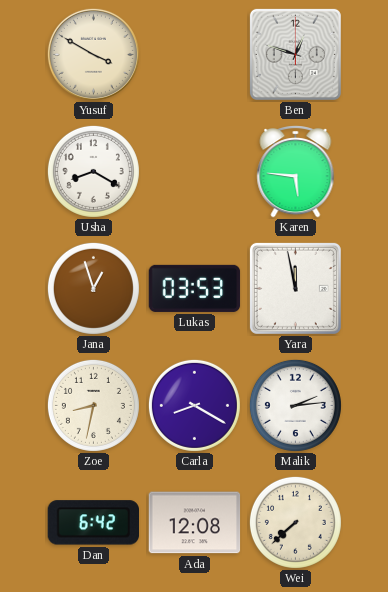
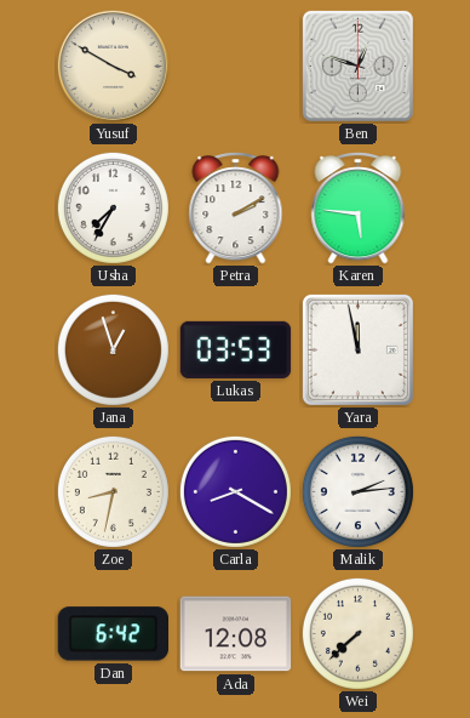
Usha: 8:20 -> 7:35
Petra: none -> 2:10
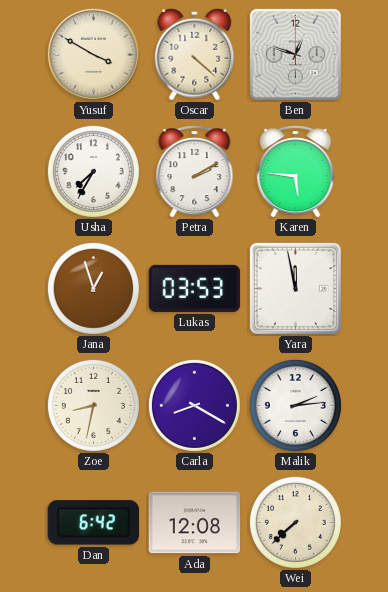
Oscar: none -> 4:22
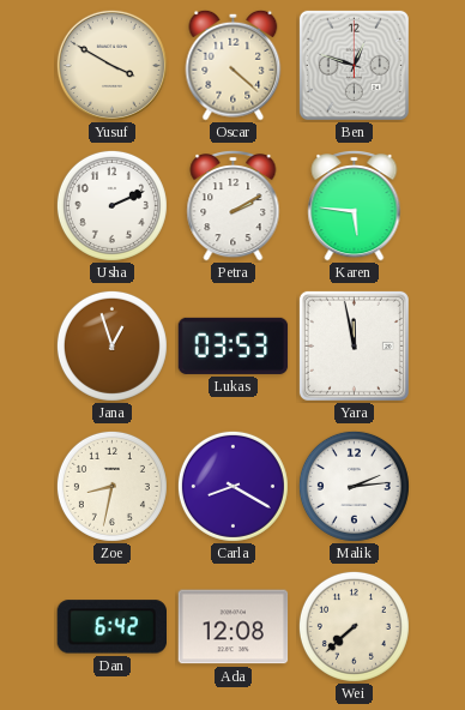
Usha: 7:35 -> 2:11
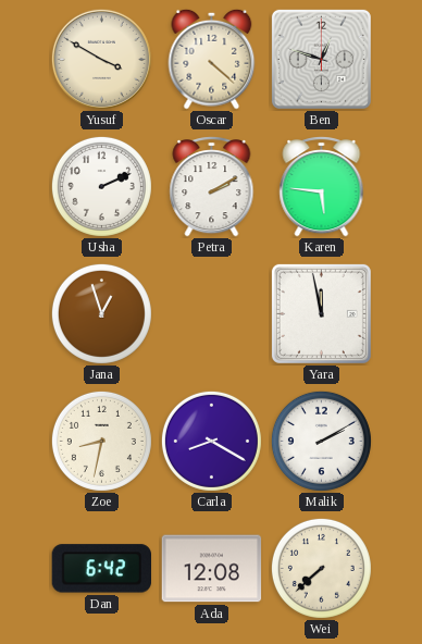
Lukas: 03:53 -> none
Malik: 2:14 -> 2:10
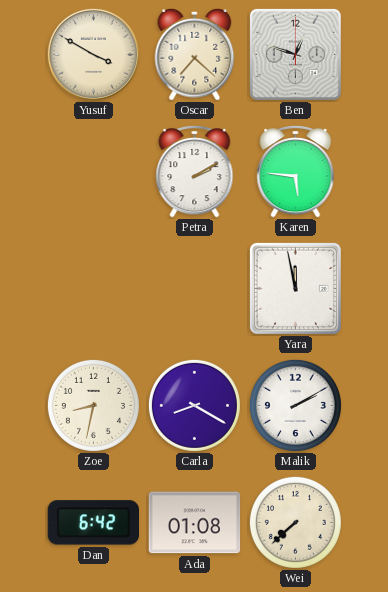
Oscar: 4:22 -> 7:22
Usha: 2:11 -> none
Jana: 12:57 -> none
Ada: 12:08 -> 01:08
